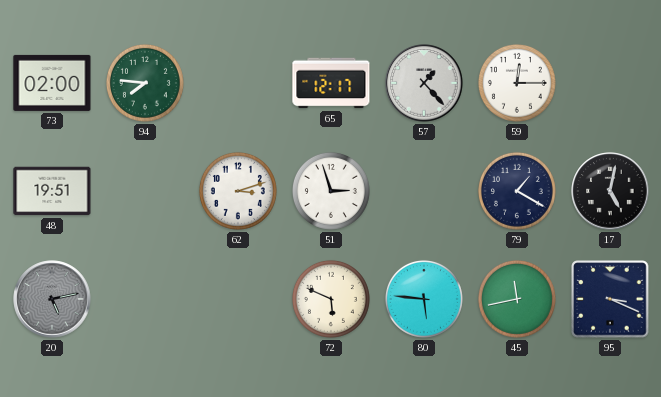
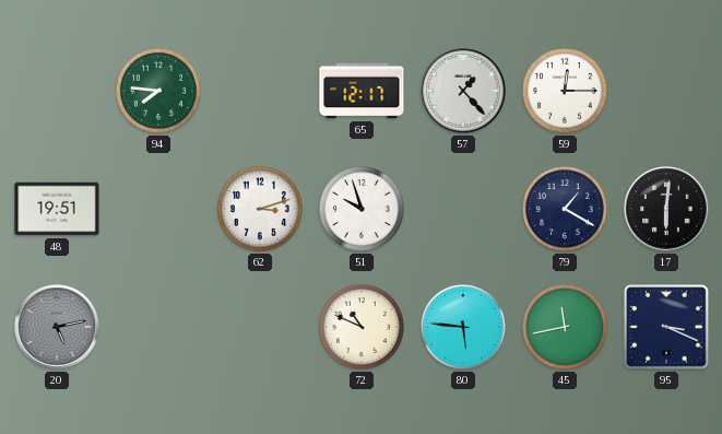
73: 02:00 -> none
51: 2:57 -> 9:57
17: 5:02 -> 6:01
72: 5:49 -> 10:49
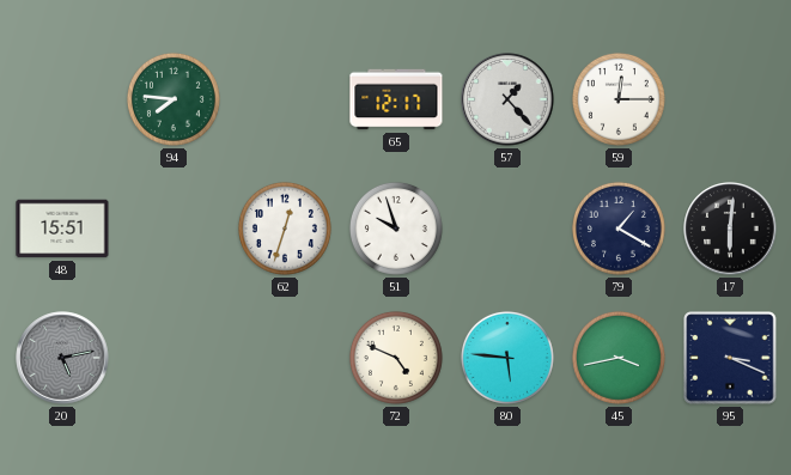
48: 19:51 -> 15:51
62: 3:12 -> 12:33
72: 10:49 -> 4:49
45: 11:43 -> 3:43
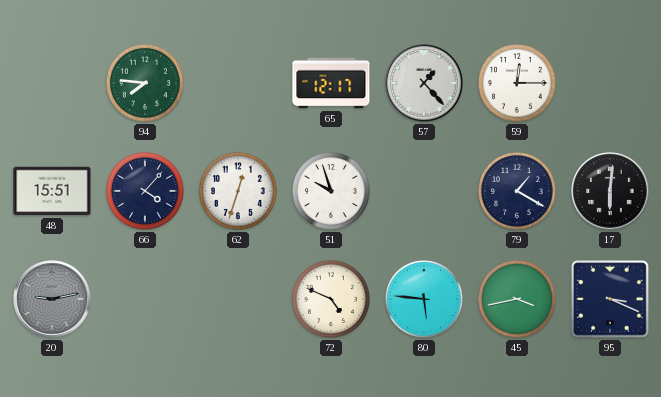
66: none -> 4:07
20: 5:13 -> 9:13
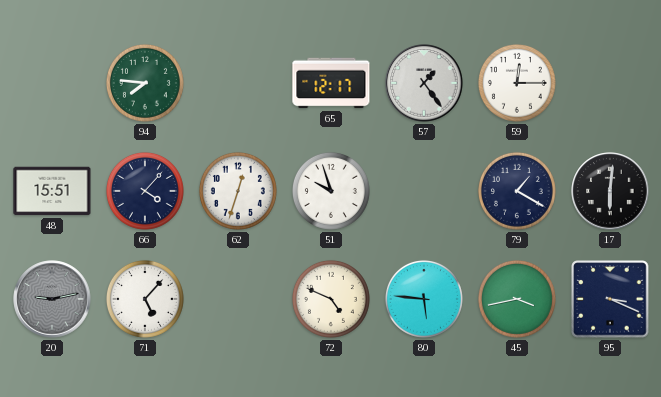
57: 1:23 -> 1:24
71: none -> 5:07
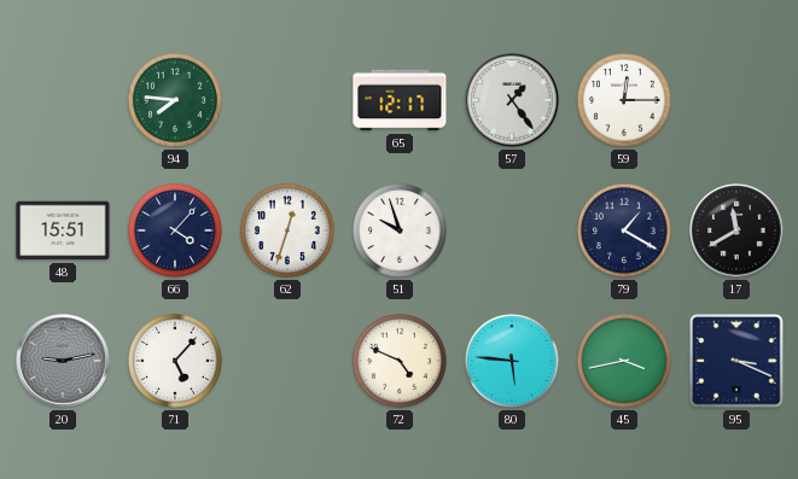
17: 6:01 -> 11:40
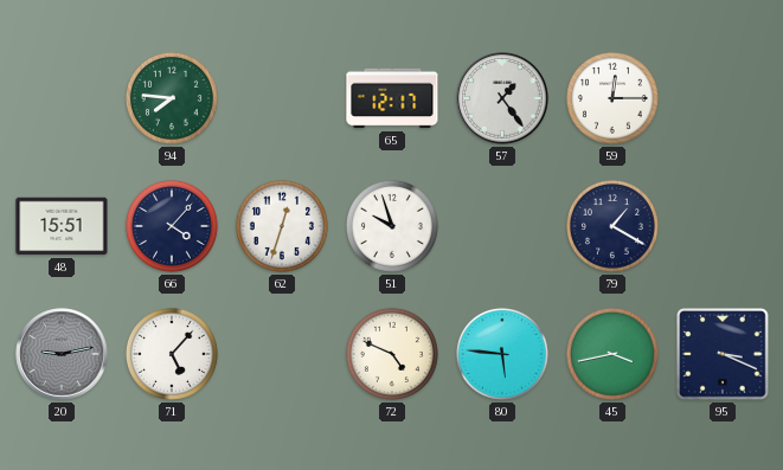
17: 11:40 -> none
